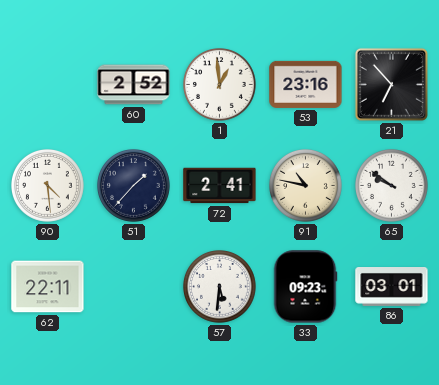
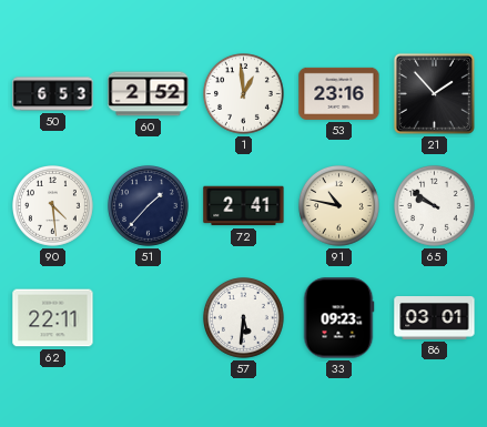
50: none -> 6:53
21: 6:53 -> 1:53
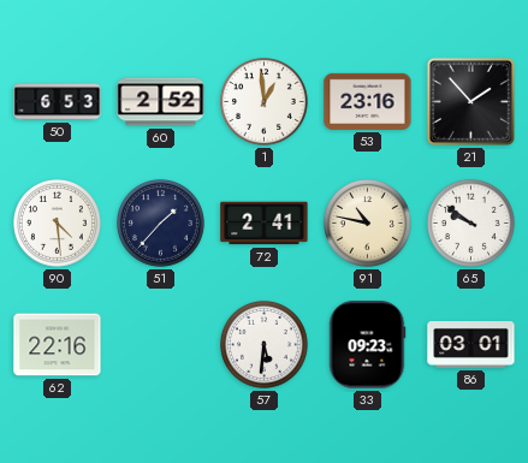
62: 22:11 -> 22:16
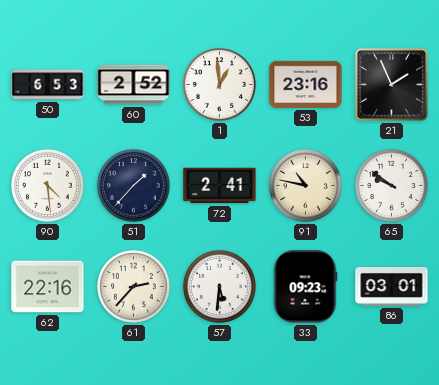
21: 1:53 -> 1:56
61: none -> 2:37
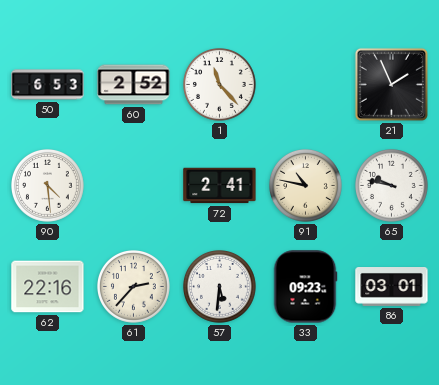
1: 12:59 -> 11:23
53: 23:16 -> none
51: 1:37 -> none
65: 9:51 -> 9:47
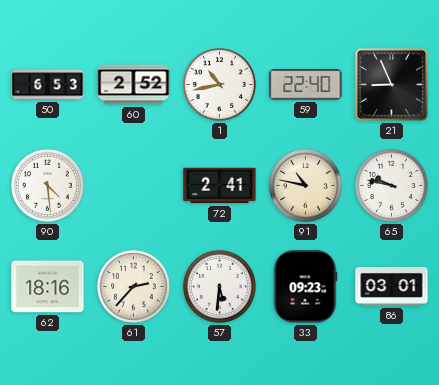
1: 11:23 -> 10:43
59: none -> 22:40
21: 1:56 -> 8:56
62: 22:16 -> 18:16
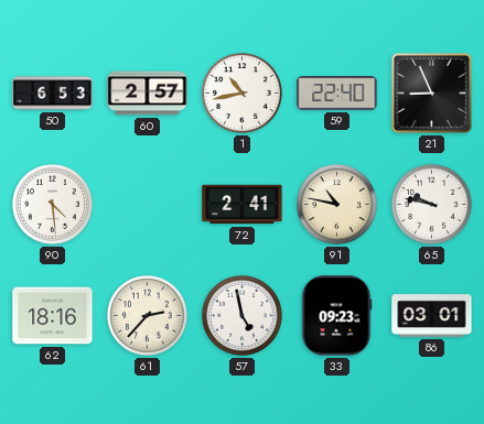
60: 2:52 -> 2:57
57: 5:31 -> 4:58
